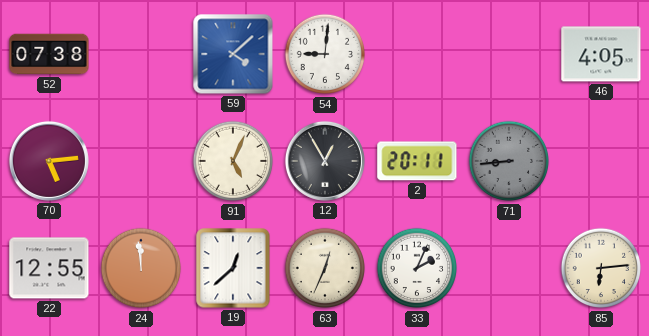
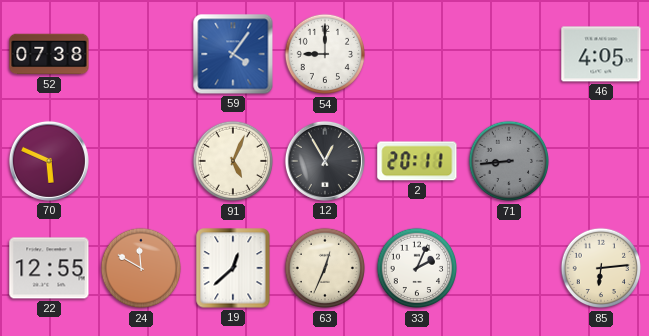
59: 4:08 -> 4:06
54: 9:01 -> 9:00
70: 5:14 -> 5:49
24: 11:59 -> 11:50
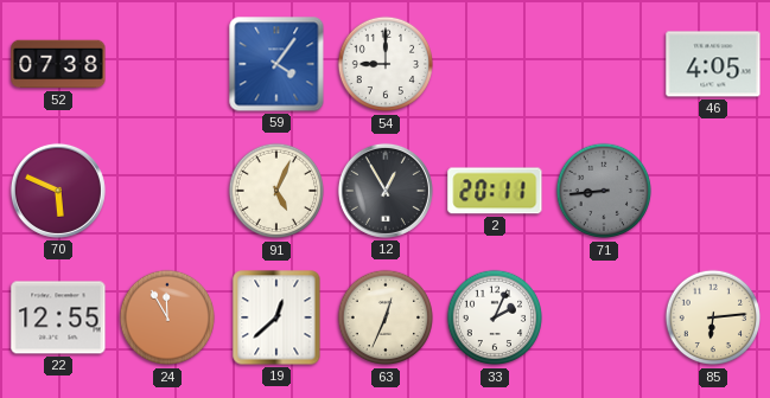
24: 11:50 -> 11:55
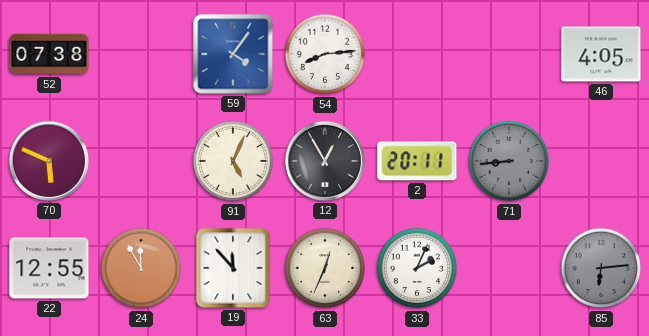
54: 9:00 -> 8:14
19: 12:38 -> 11:53
85 dial: cream -> grey
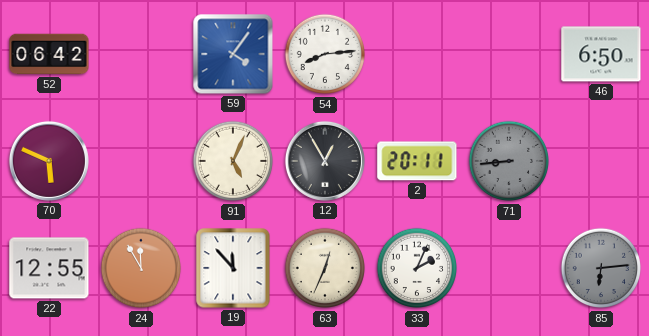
52: 07:38 -> 06:42
46: 4:05 -> 6:50
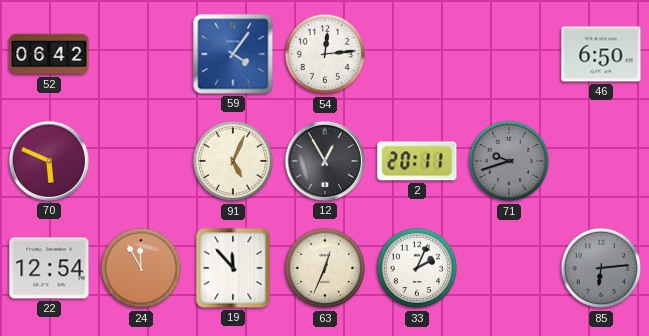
54: 8:14 -> 12:14
71: 8:44 -> 9:42
22: 12:55 -> 12:54
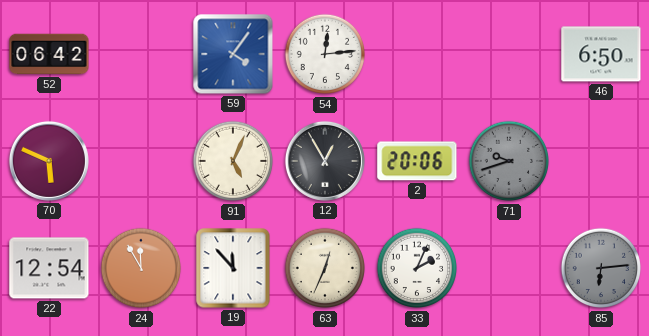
2: 20:11 -> 20:06
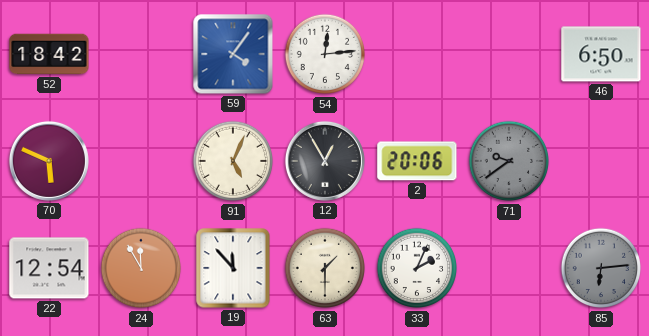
52: 06:42 -> 18:42
71: 9:42 -> 9:39
63: 12:34 -> 1:30
